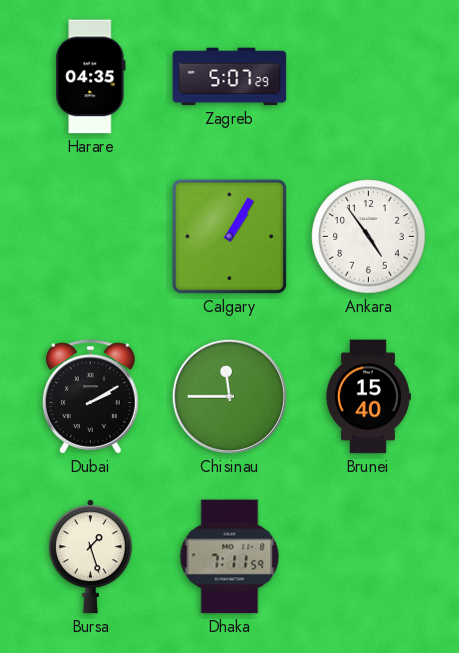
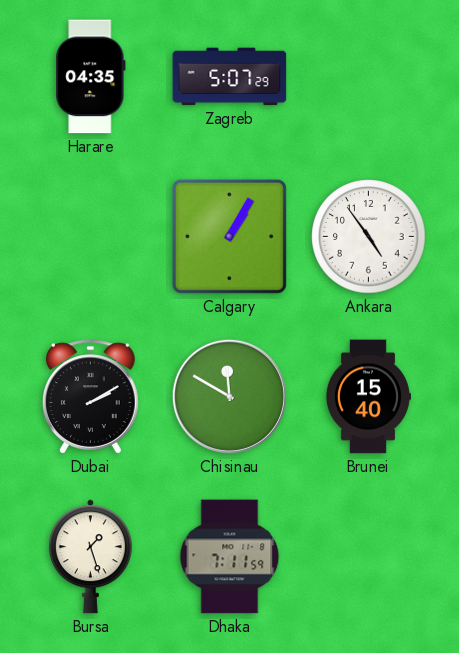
Chisinau: 11:45 -> 11:50
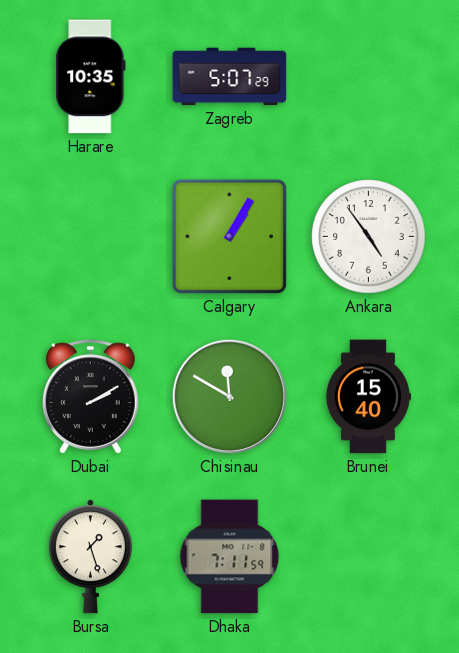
Harare: 04:35 -> 10:35
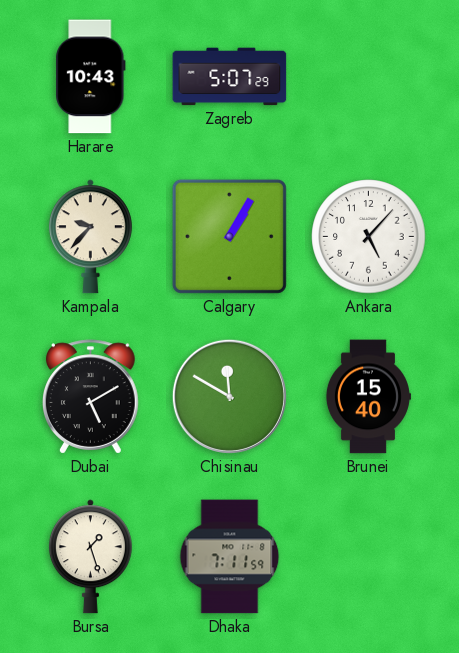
Harare: 10:35 -> 10:43
Kampala: none -> 9:37
Ankara: 4:54 -> 5:07
Dubai: 2:10 -> 5:10
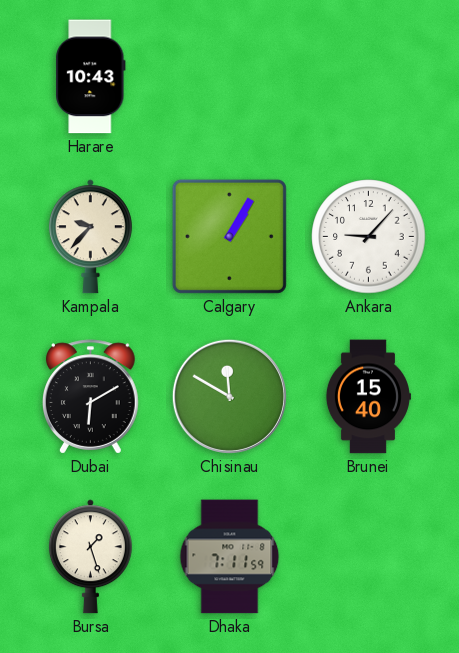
Zagreb: 5:07 -> none
Ankara: 5:07 -> 9:07
Dubai: 5:10 -> 6:10
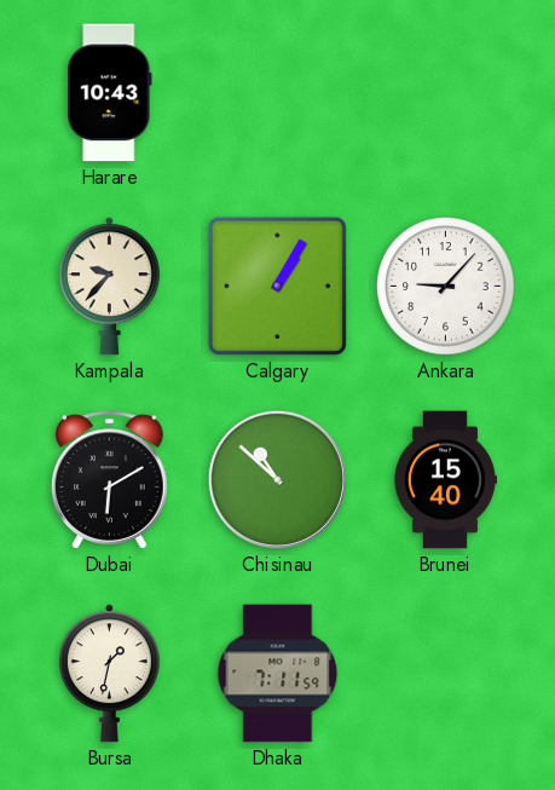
Chisinau: 11:50 -> 10:52
Bursa: 1:27 -> 1:32
